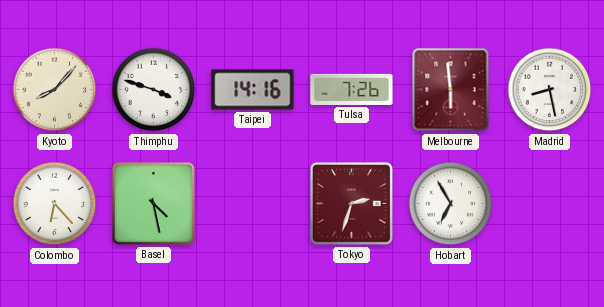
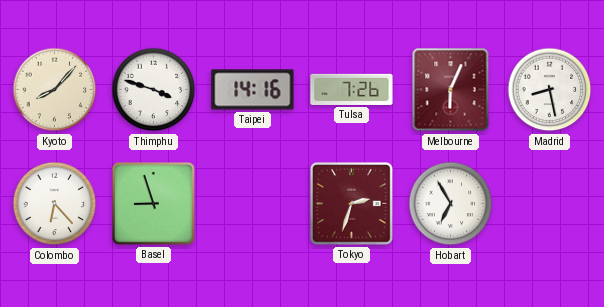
Melbourne: 5:59 -> 6:04
Basel: 4:28 -> 8:57
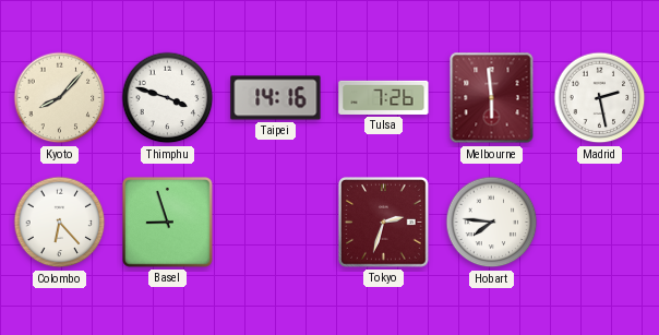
Melbourne: 6:04 -> 5:59
Madrid: 8:28 -> 2:28
Hobart: 6:55 -> 7:46
